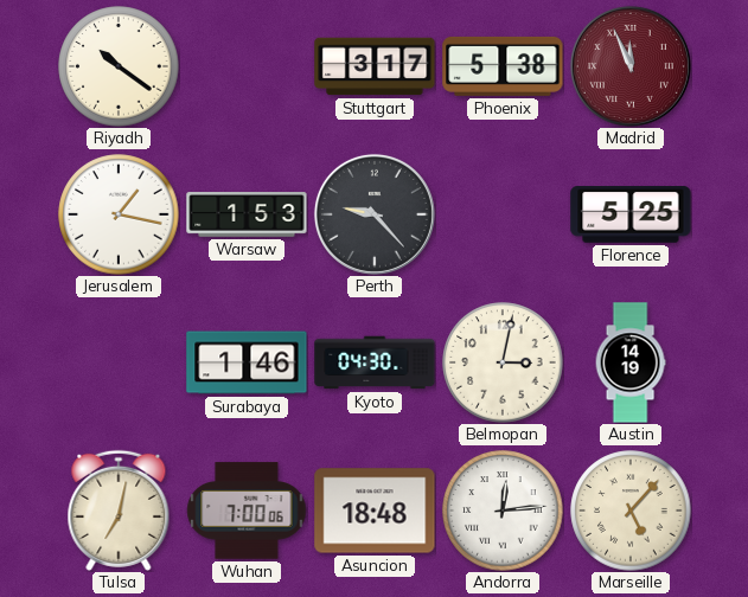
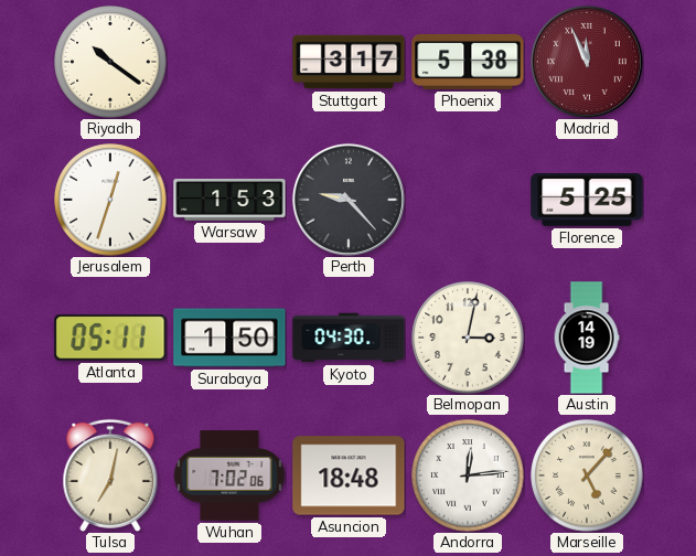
Jerusalem: 1:17 -> 12:33
Atlanta: none -> 05:11
Surabaya: 1:46 -> 1:50
Wuhan: 7:00 -> 7:02
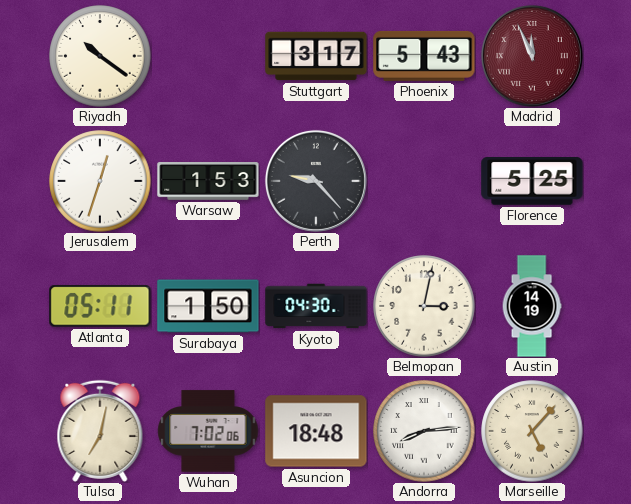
Phoenix: 5:38 -> 5:43
Andorra: 12:14 -> 8:14
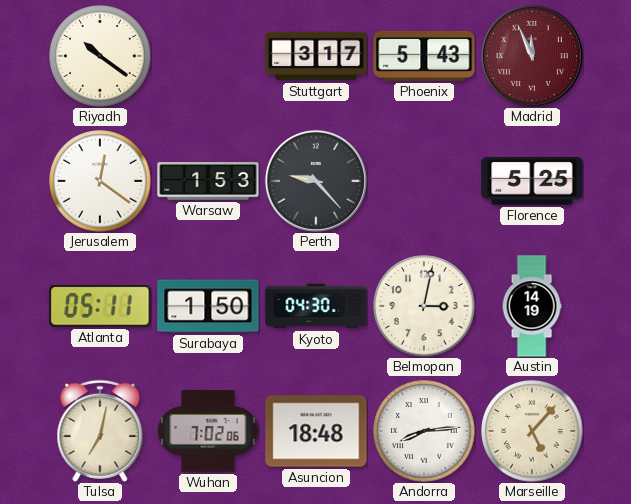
Jerusalem: 12:33 -> 12:21
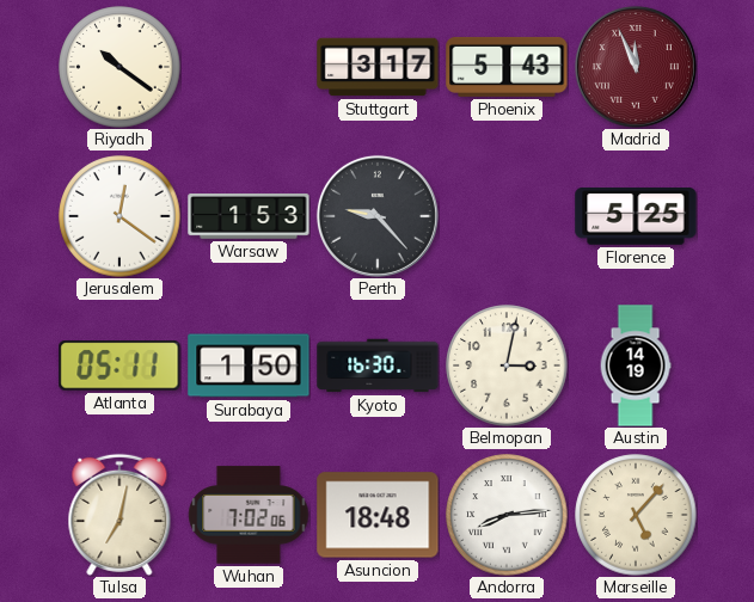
Kyoto: 04:30 -> 16:30
